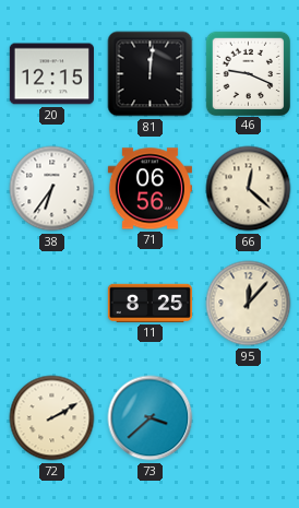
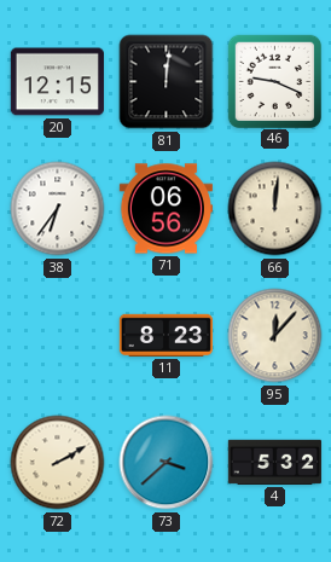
66: 12:22 -> 12:01
11: 8:25 -> 8:23
4: none -> 5:32
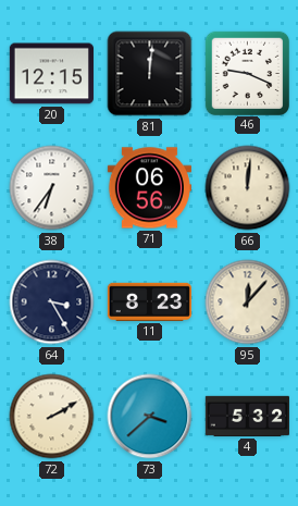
64: none -> 3:25
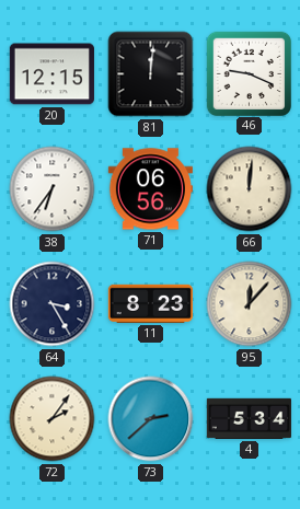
72: 2:10 -> 2:06
73: 3:38 -> 2:38
4: 5:32 -> 5:34
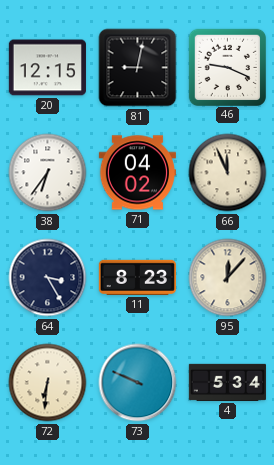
81: 12:01 -> 9:02
71: 06:56 -> 04:02
66: 12:01 -> 11:56
72: 2:06 -> 6:31
73: 2:38 -> 9:49
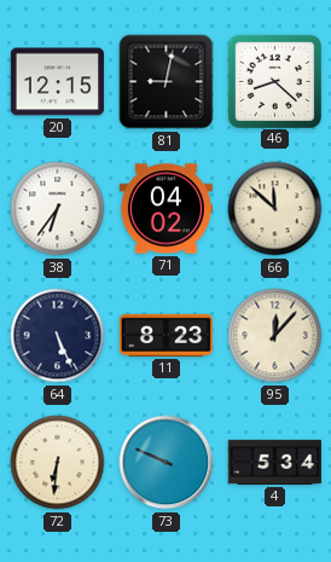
46: 9:19 -> 8:22
66: 11:56 -> 11:52
64: 3:25 -> 5:26
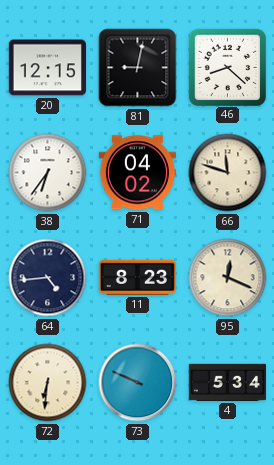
66: 11:52 -> 11:48
64: 5:26 -> 4:44
95: 12:07 -> 12:19
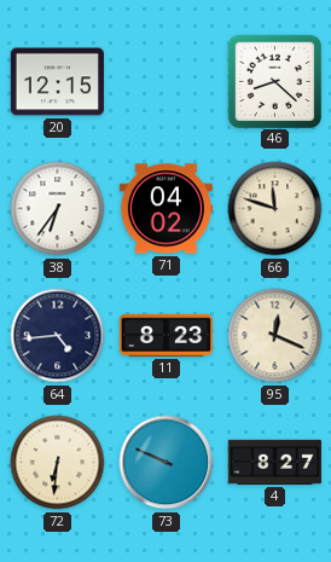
81: 9:02 -> none
4: 5:34 -> 8:27
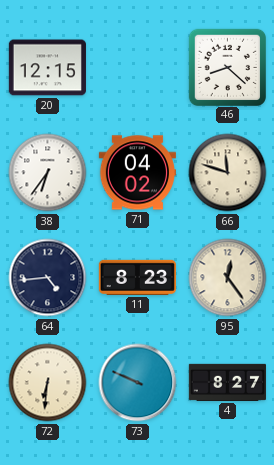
95: 12:19 -> 12:24
